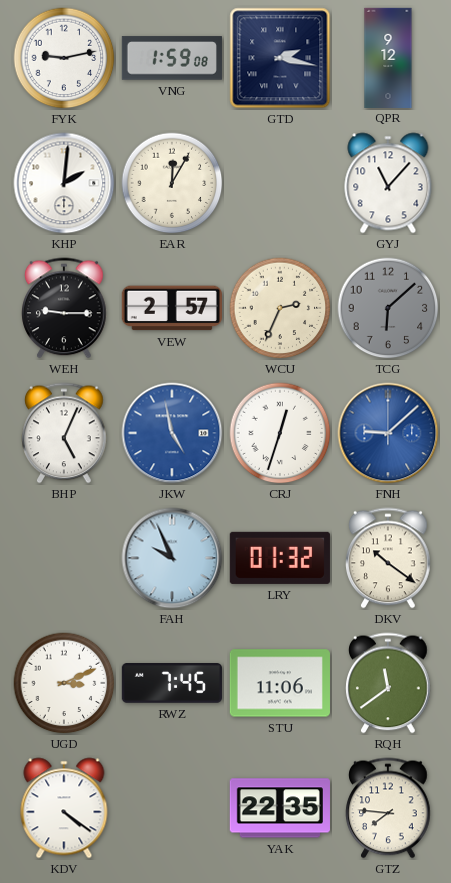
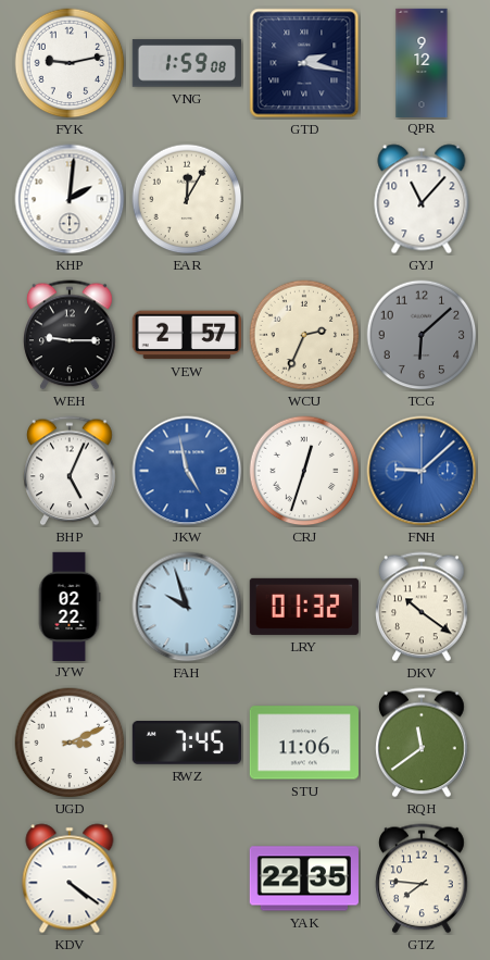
JYW: none -> 02:22
FAH: 9:56 -> 9:57
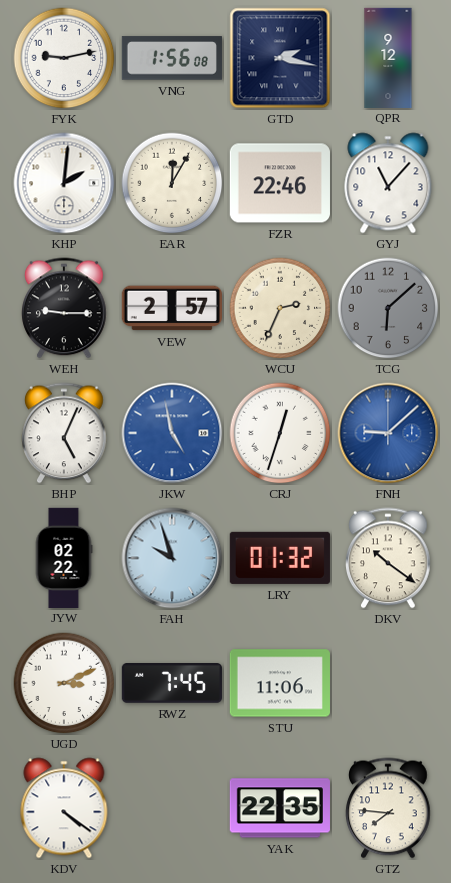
VNG: 1:59 -> 1:56
FZR: none -> 22:46
RQH: 11:39 -> none
